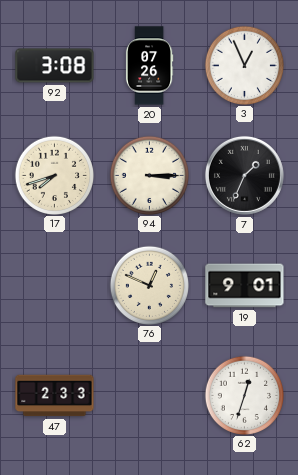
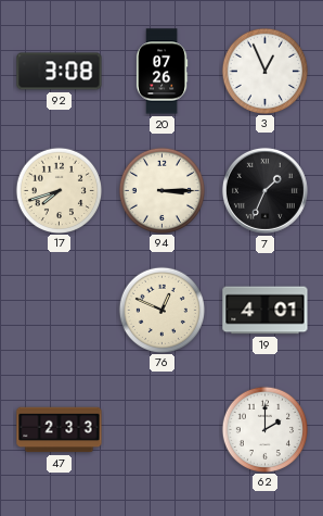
19: 9:01 -> 4:01
62: 12:33 -> 2:00
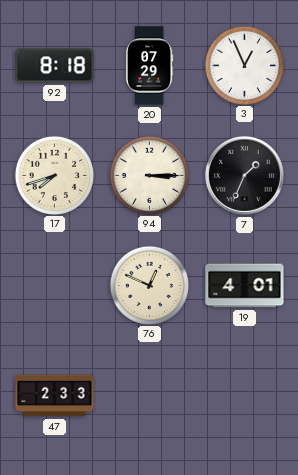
92: 3:08 -> 8:18
20: 07:26 -> 07:29
62: 2:00 -> none
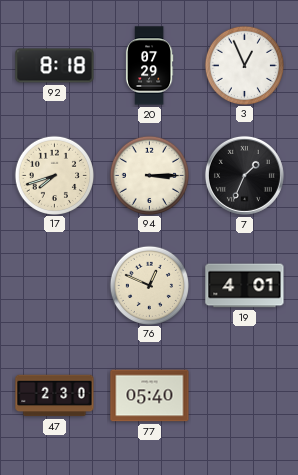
47: 2:33 -> 2:30
77: none -> 05:40
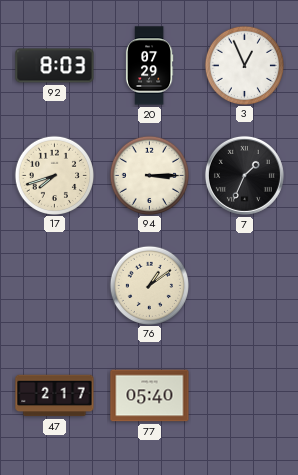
92: 8:18 -> 8:03
76: 12:49 -> 1:09
19: 4:01 -> none
47: 2:30 -> 2:17
